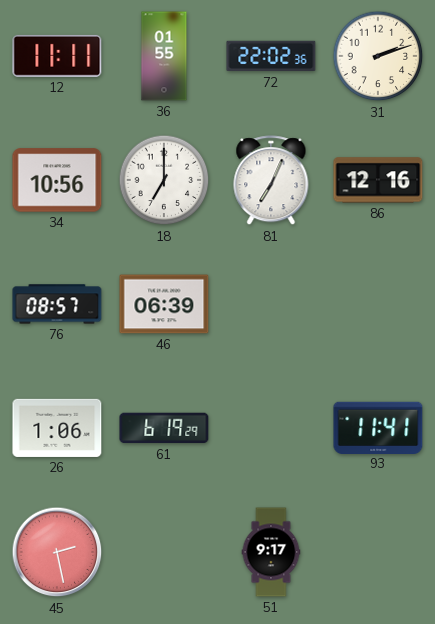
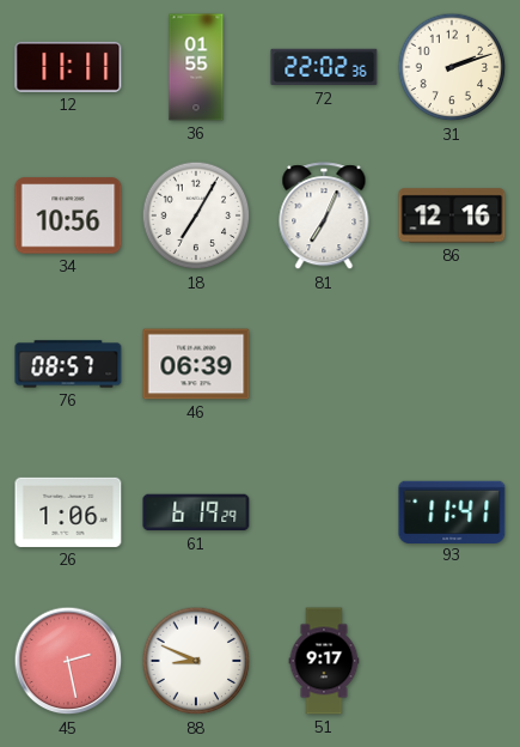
18: 7:00 -> 7:05
88: none -> 8:49
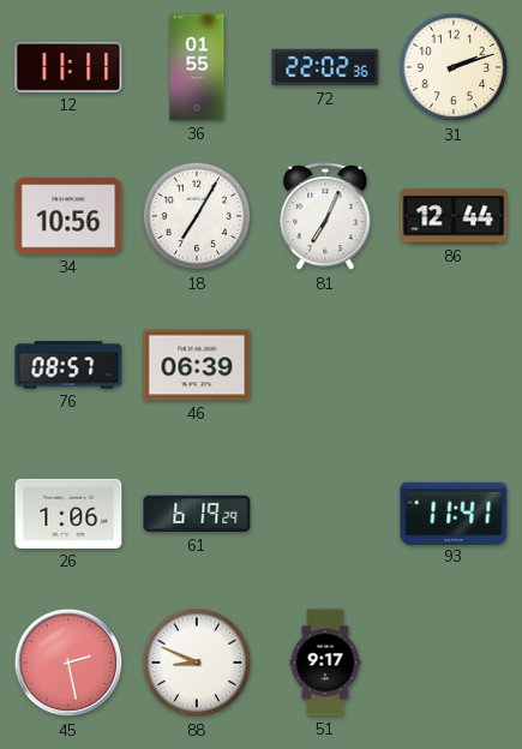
86: 12:16 -> 12:44
